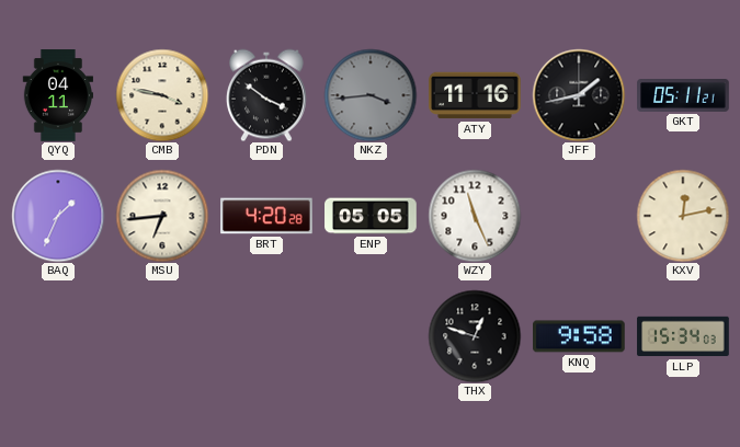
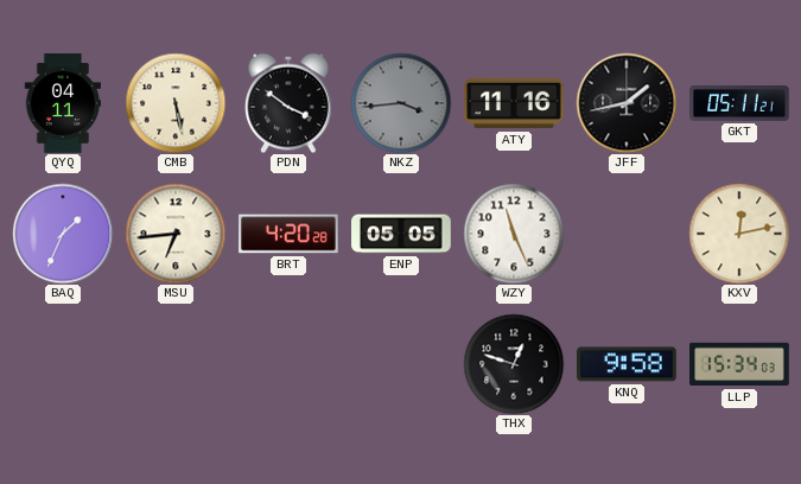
CMB: 3:47 -> 5:28
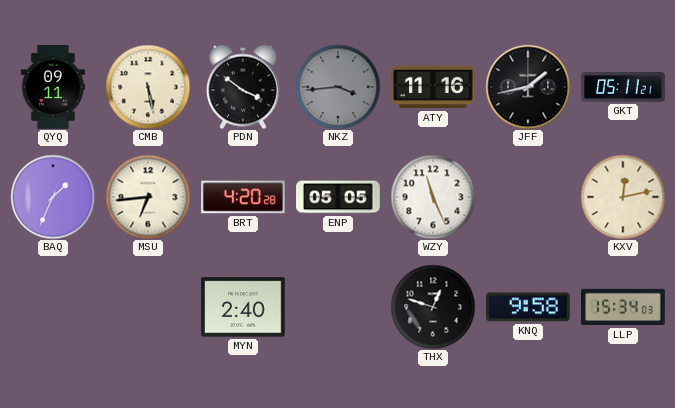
QYQ: 04:11 -> 09:11
MYN: none -> 2:40
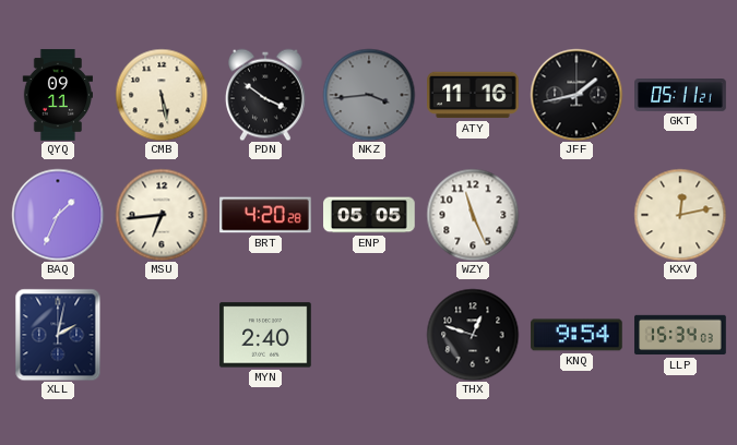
XLL: none -> 2:02
KNQ: 9:58 -> 9:54
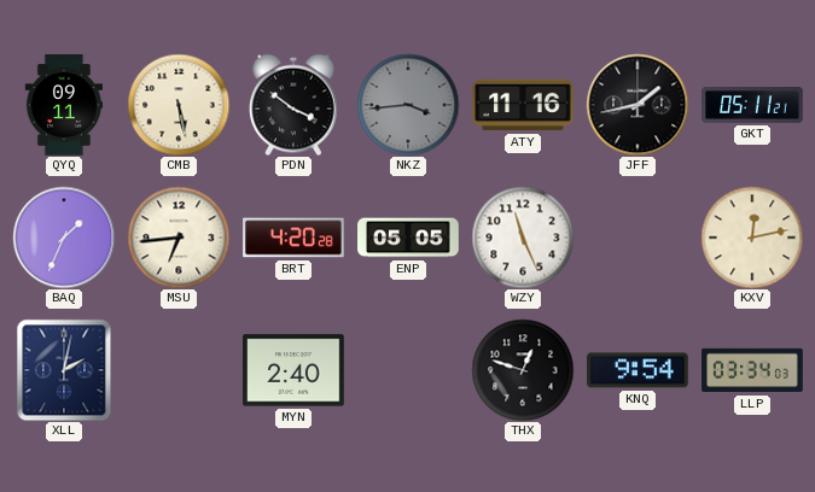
LLP: 15:34 -> 03:34
